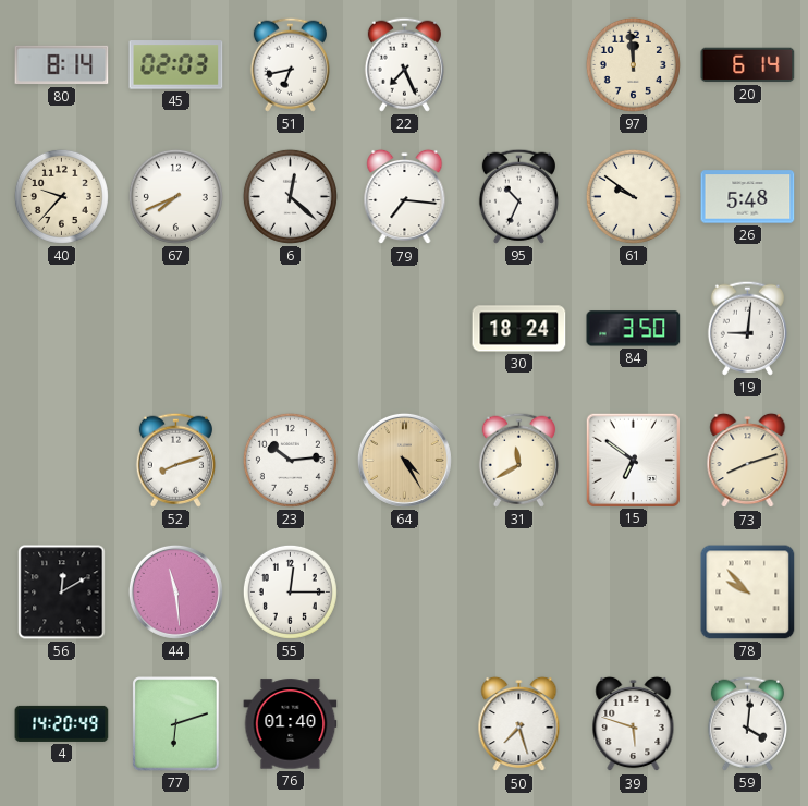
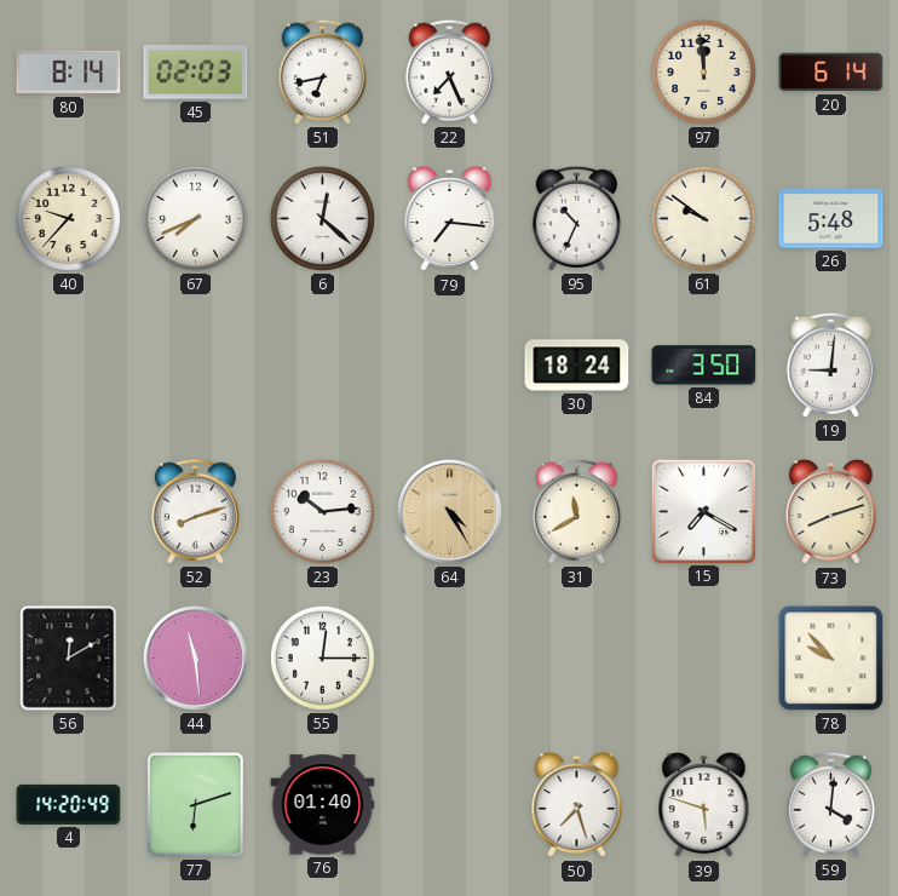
15: 6:51 -> 7:20
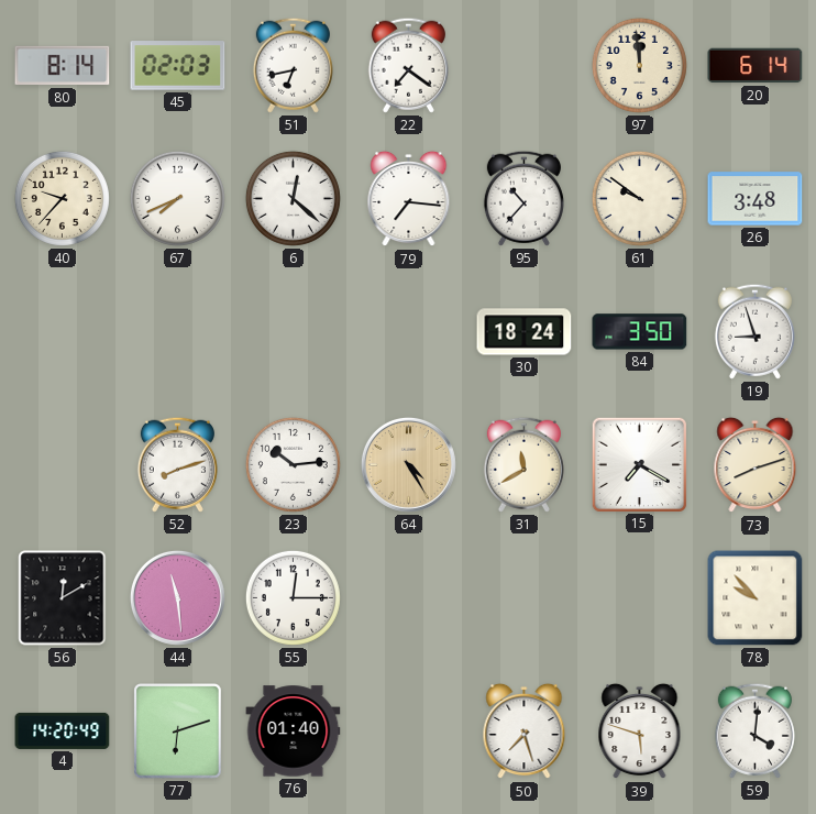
22: 7:26 -> 7:21
95: 10:34 -> 10:37
26: 5:48 -> 3:48
19: 9:01 -> 8:57
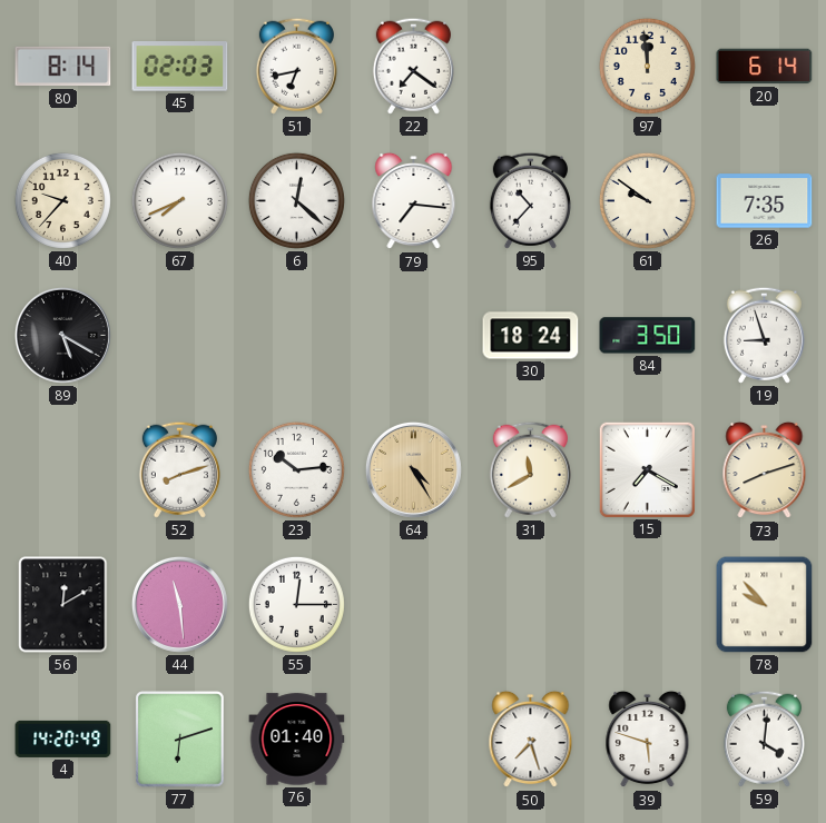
26: 3:48 -> 7:35
89: none -> 5:20
